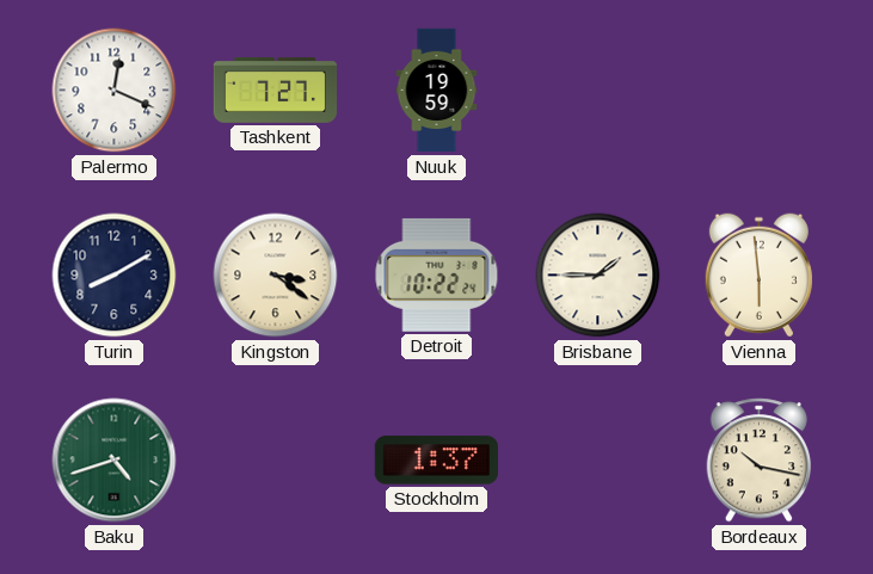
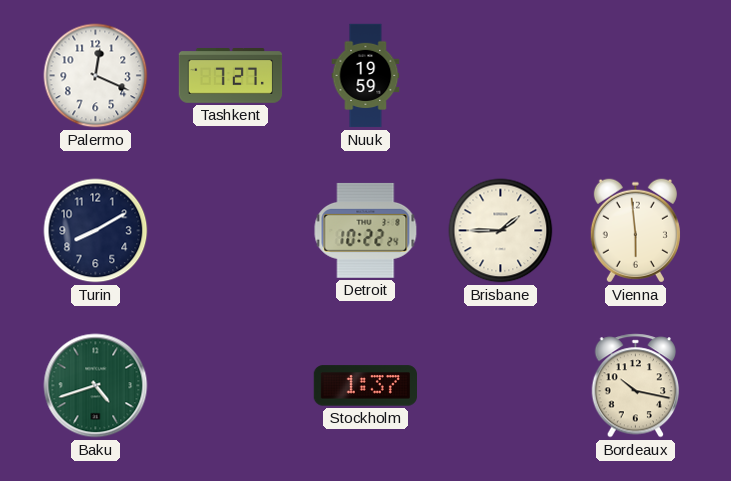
Kingston: 3:21 -> none
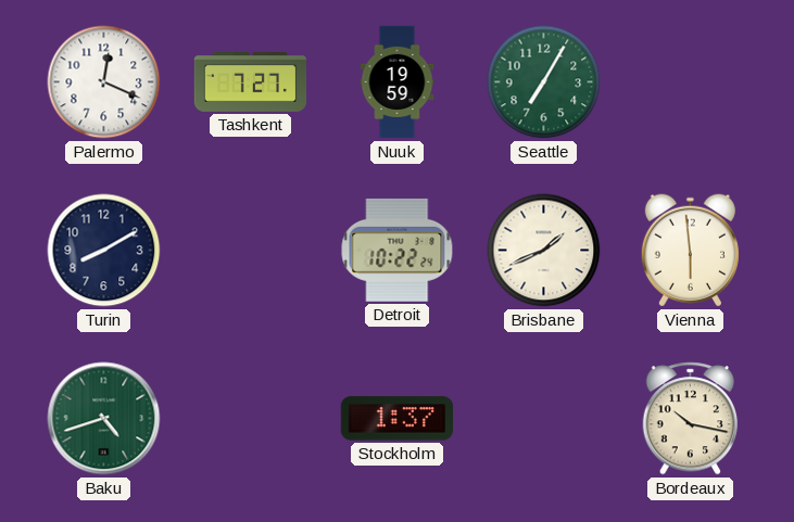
Seattle: none -> 7:05
Brisbane: 1:45 -> 1:41
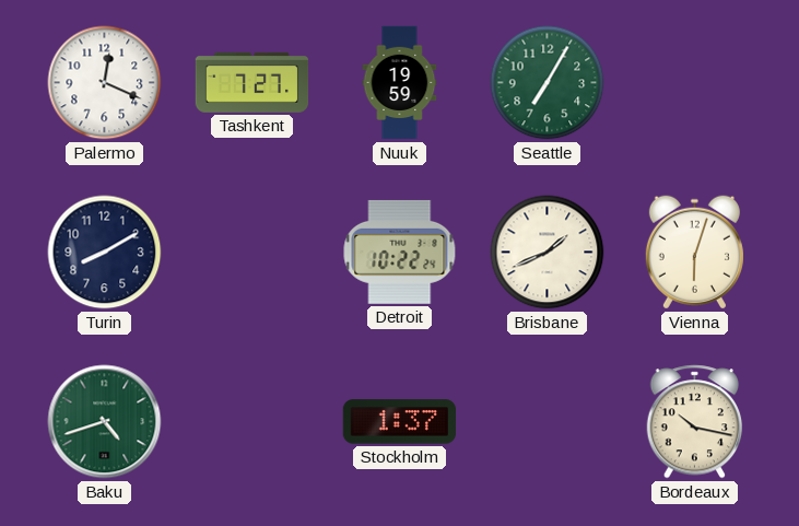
Vienna: 5:59 -> 6:03
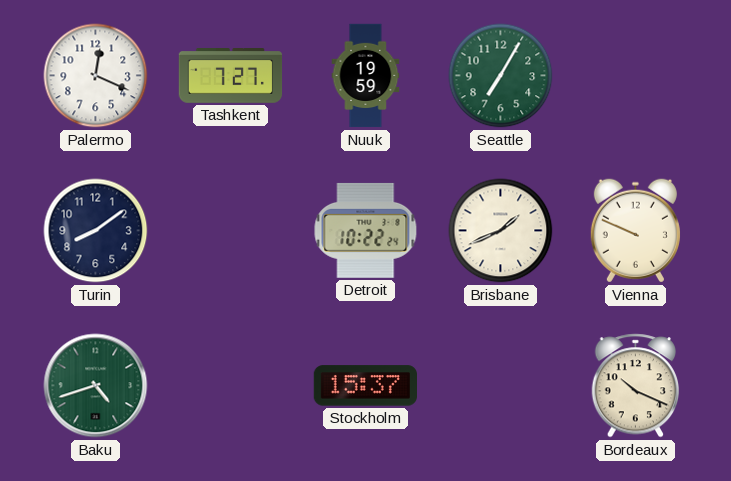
Turin: 8:10 -> 8:09
Vienna: 6:03 -> 9:49
Stockholm: 1:37 -> 15:37
Bordeaux: 10:17 -> 10:19
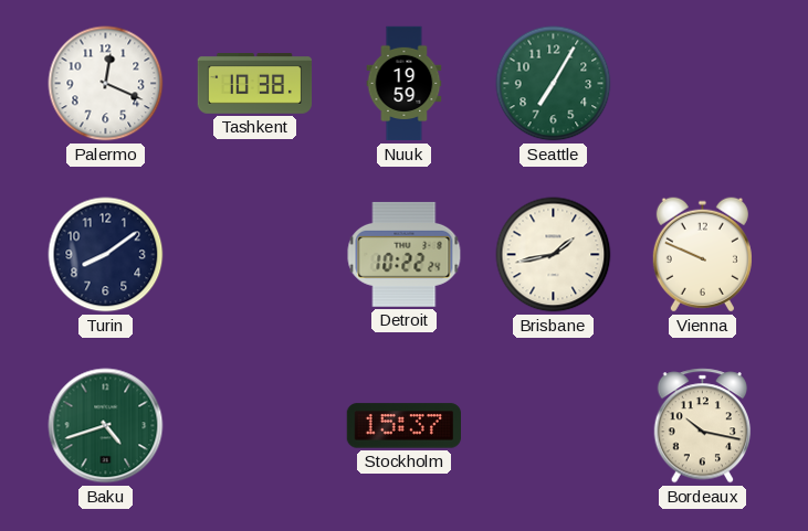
Tashkent: 7:27 -> 10:38
Brisbane: 1:41 -> 1:43
Bordeaux: 10:19 -> 10:17
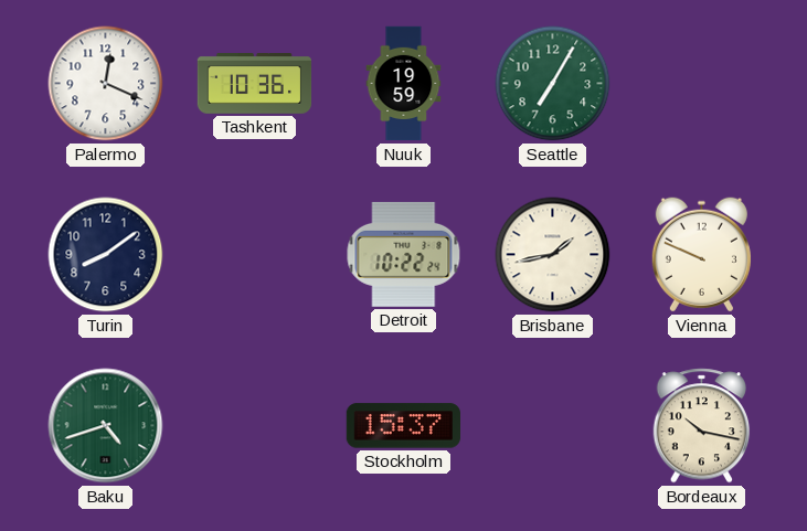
Tashkent: 10:38 -> 10:36
